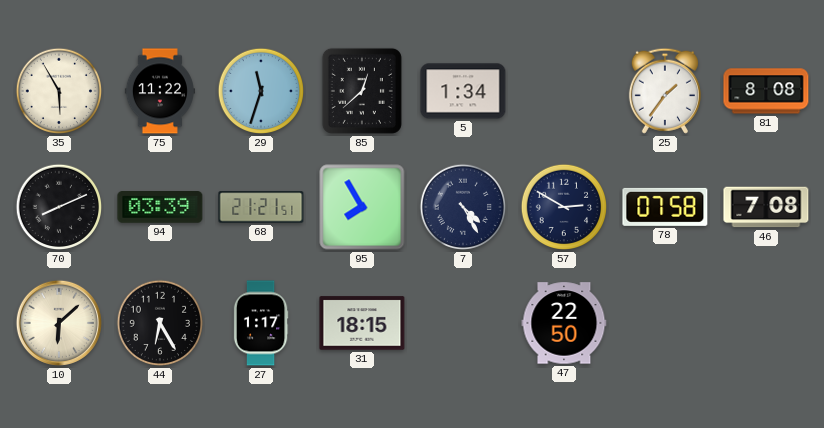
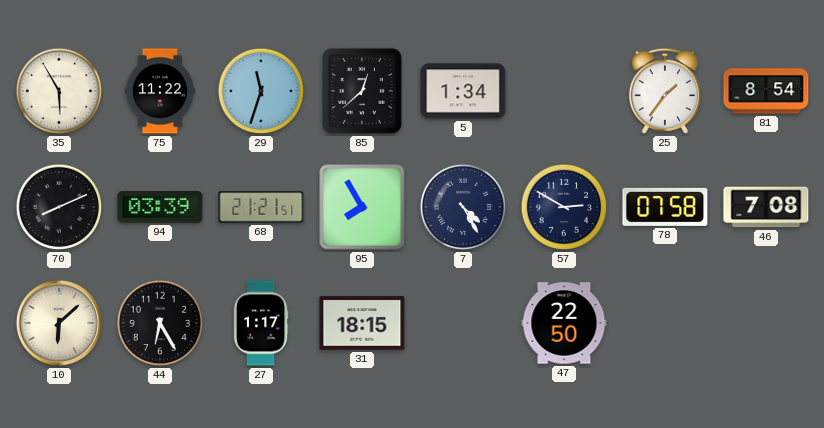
81: 8:08 -> 8:54
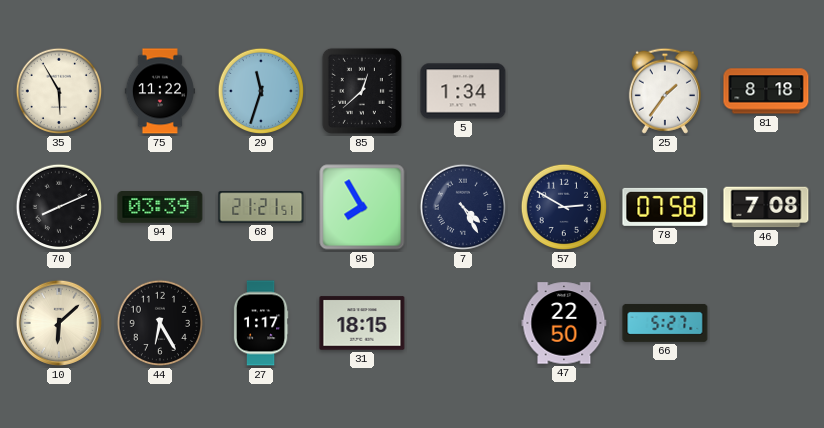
81: 8:54 -> 8:18
66: none -> 5:27
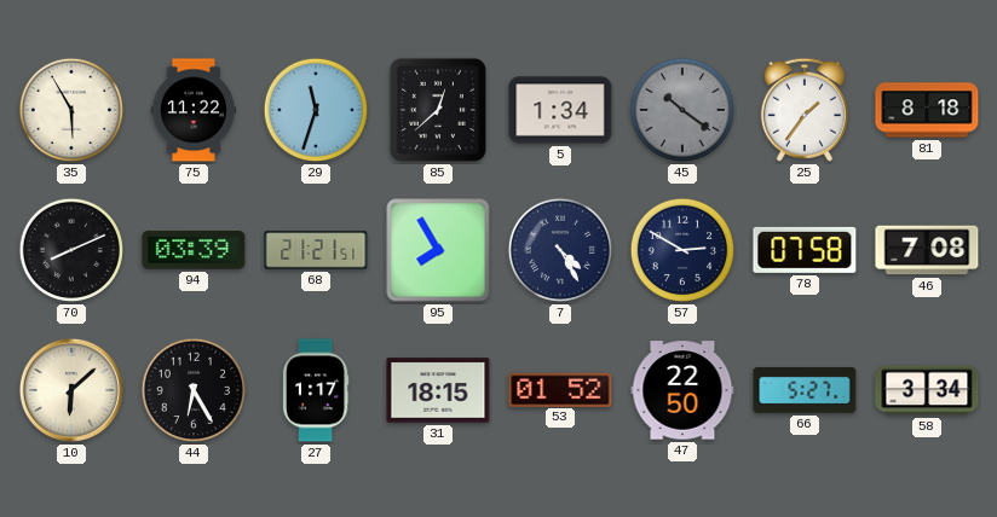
45: none -> 10:21
53: none -> 01:52
58: none -> 3:34
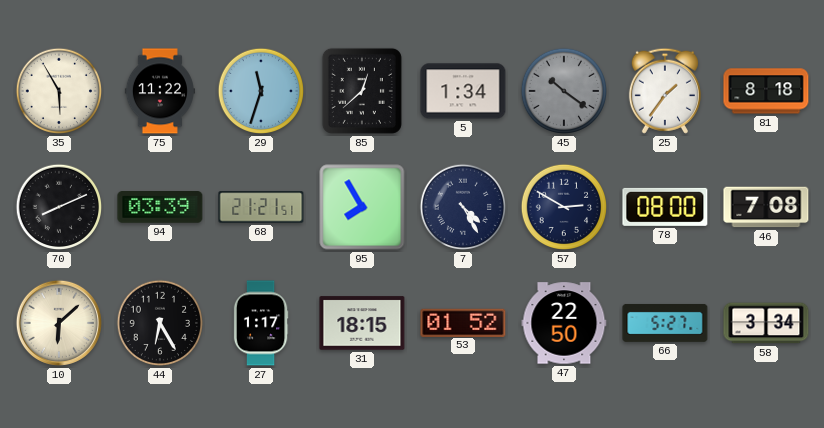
78: 07:58 -> 08:00
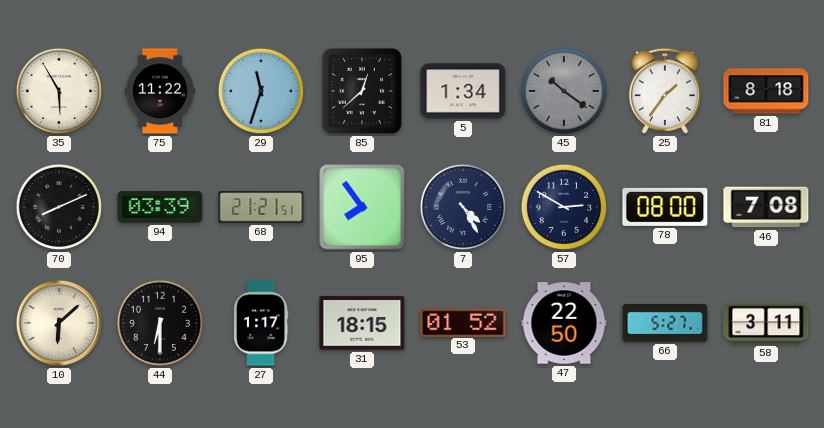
95: 7:55 -> 7:54
44: 6:25 -> 6:30
58: 3:34 -> 3:11
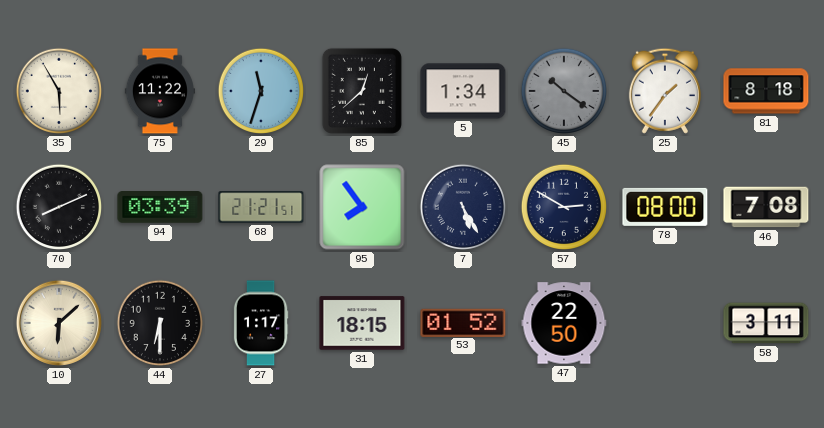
7: 4:25 -> 5:25
66: 5:27 -> none
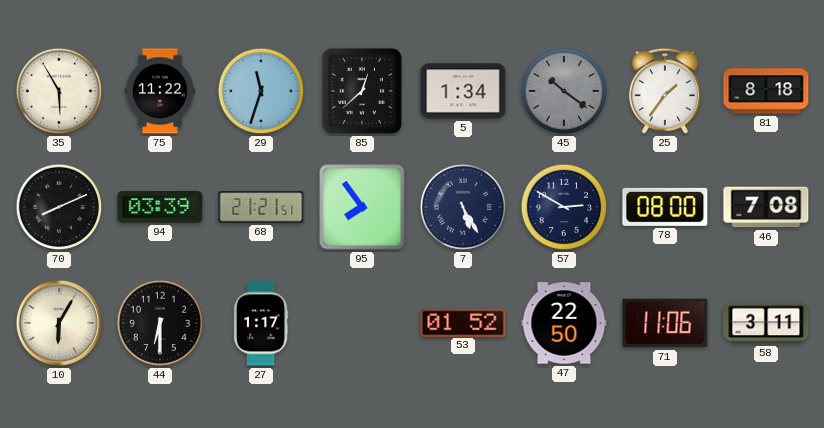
10: 6:08 -> 6:05
31: 18:15 -> none
71: none -> 11:06
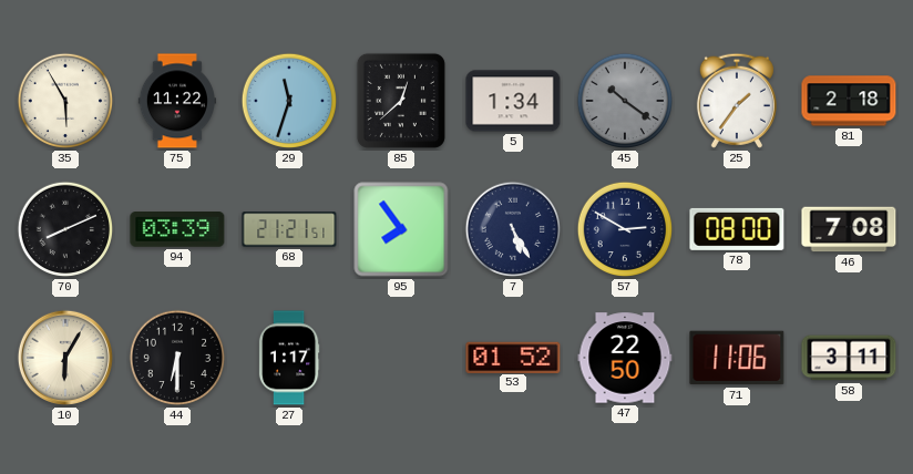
81: 8:18 -> 2:18
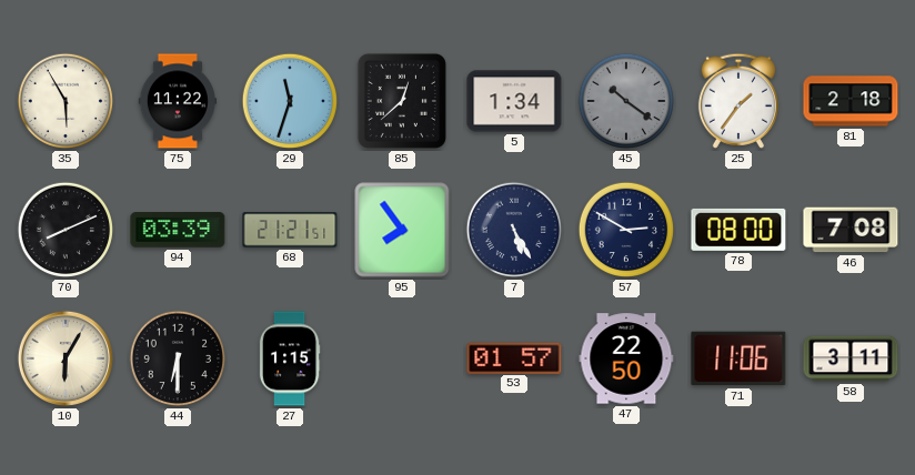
27: 1:17 -> 1:15
53: 01:52 -> 01:57
